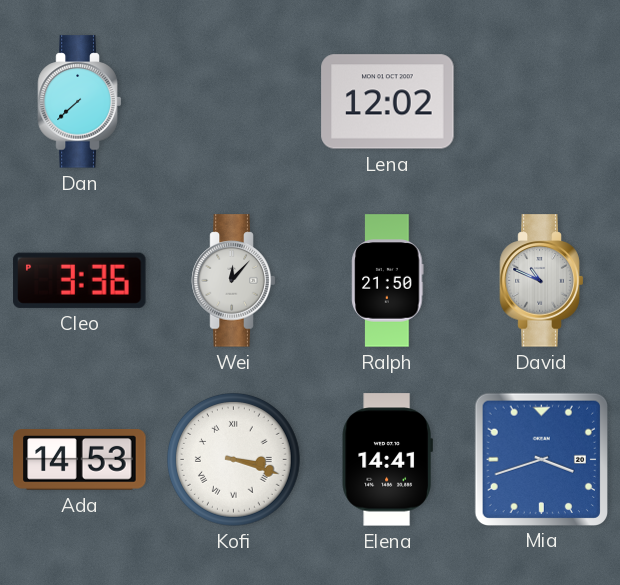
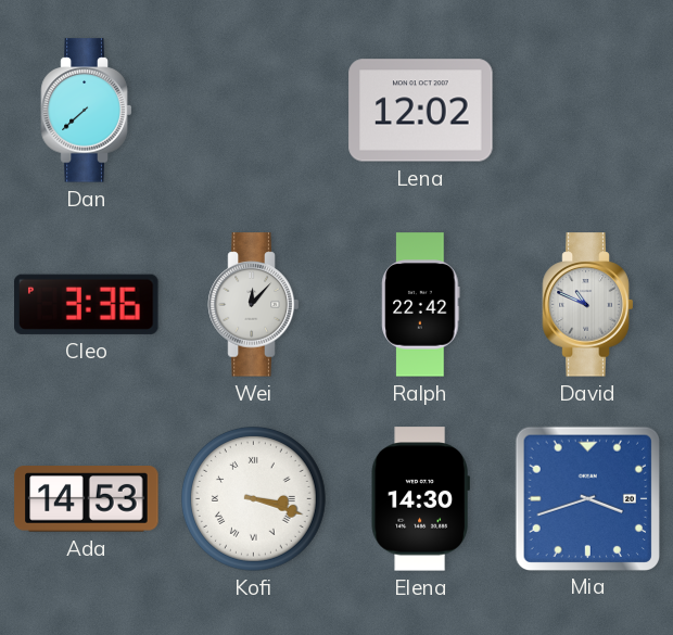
Ralph: 21:50 -> 22:42
Elena: 14:41 -> 14:30
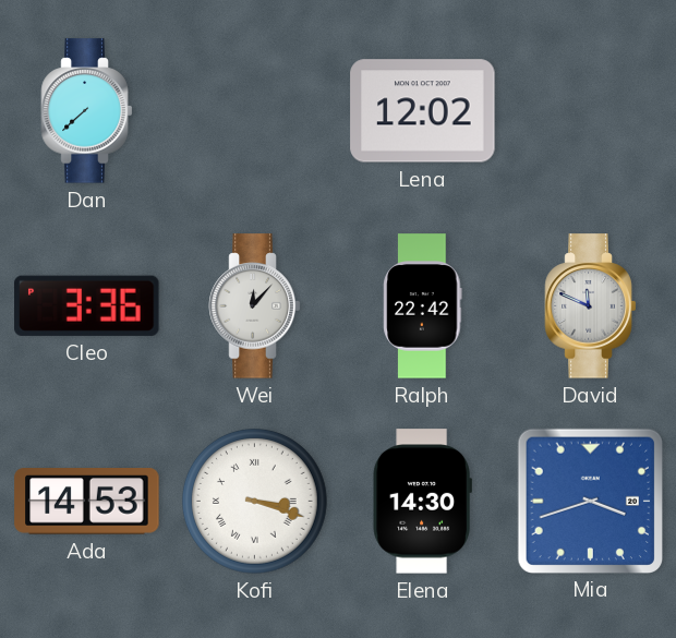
David: 10:49 -> 11:49
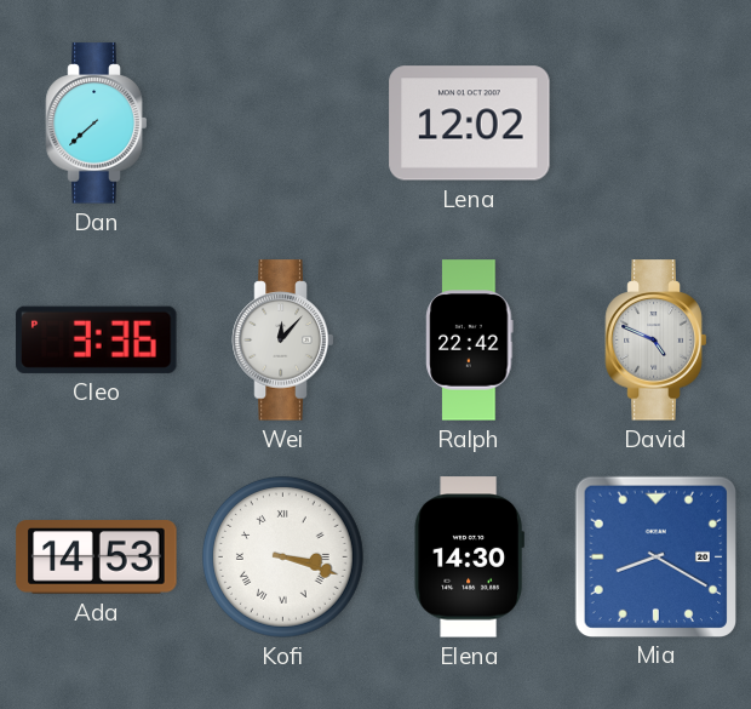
David: 11:49 -> 4:49
Mia: 3:42 -> 8:20
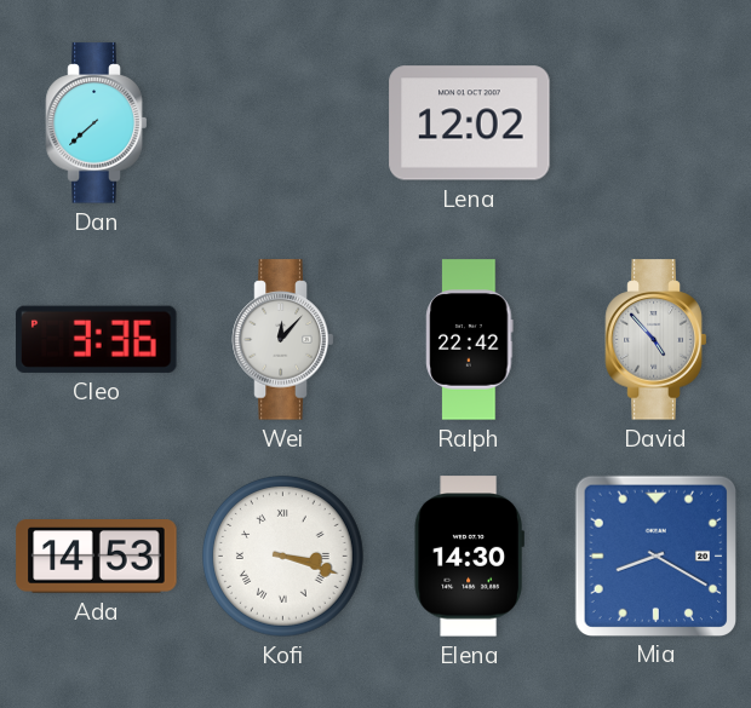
David: 4:49 -> 4:53
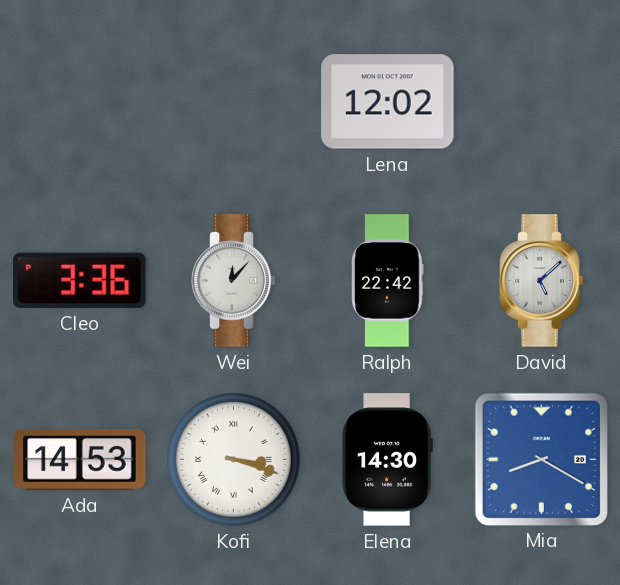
Dan: 7:38 -> none
David: 4:53 -> 5:08
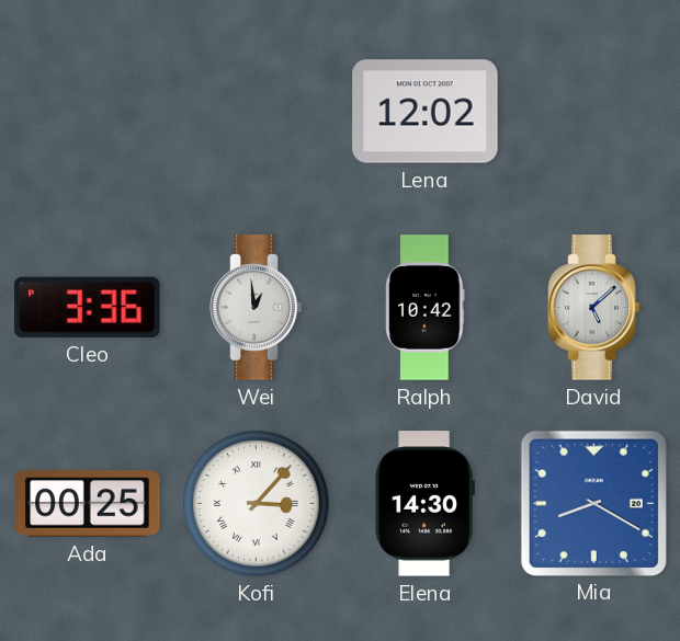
Wei: 12:07 -> 12:59
Ralph: 22:42 -> 10:42
Ada: 14:53 -> 00:25
Kofi: 3:18 -> 3:07
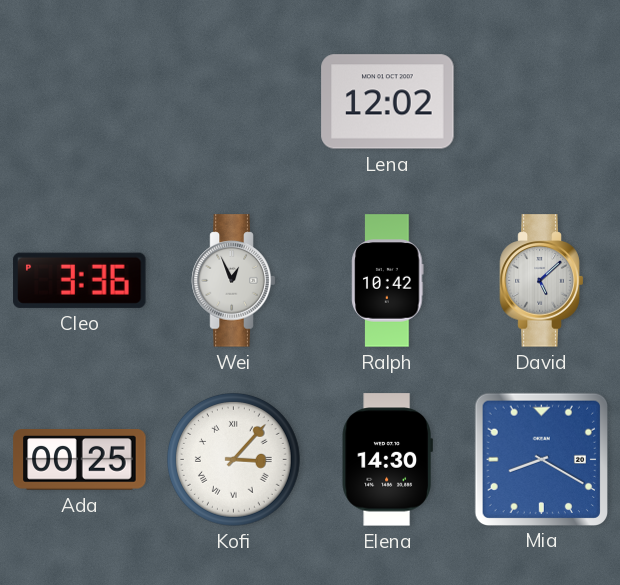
Wei: 12:59 -> 12:56
